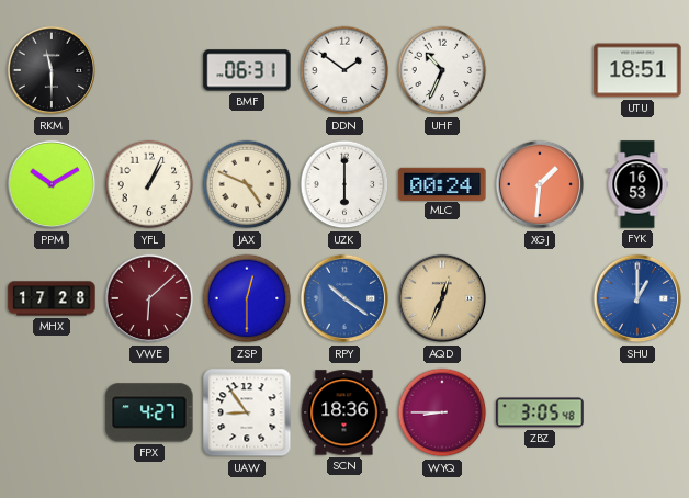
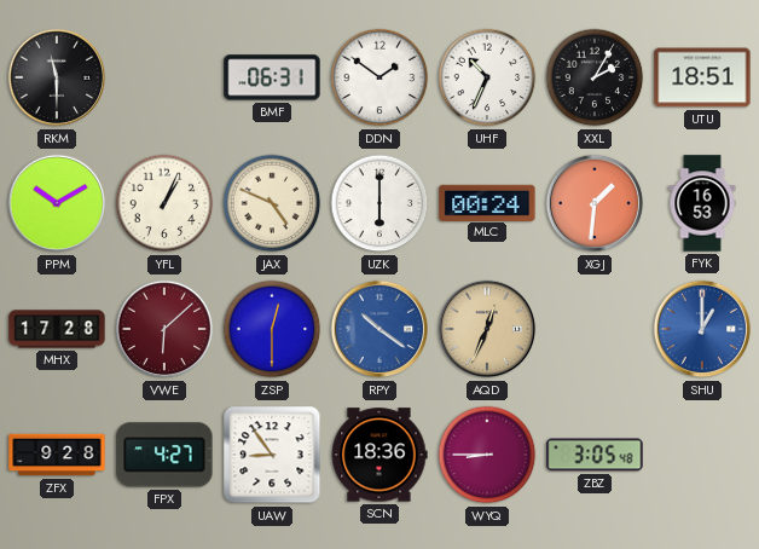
XXL: none -> 2:05
ZFX: none -> 9:28
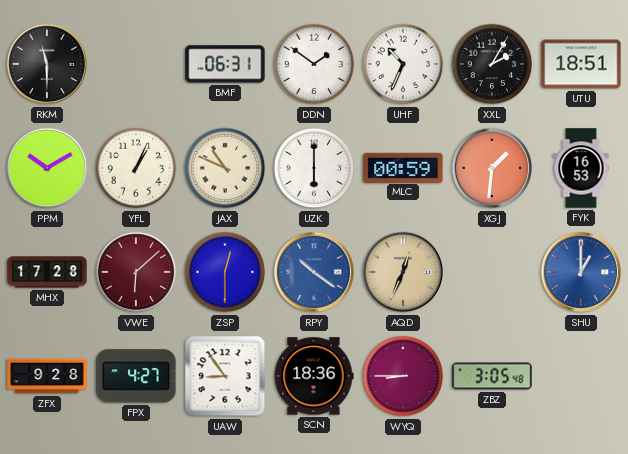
JAX: 4:49 -> 10:49
MLC: 00:24 -> 00:59
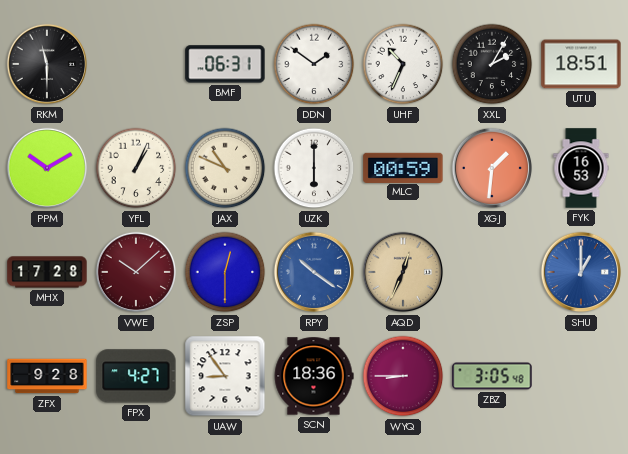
VWE: 6:08 -> 10:08
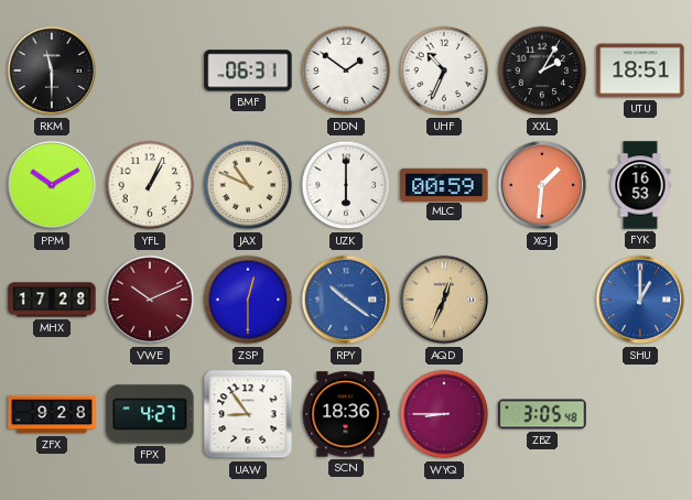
VWE: 10:08 -> 10:11
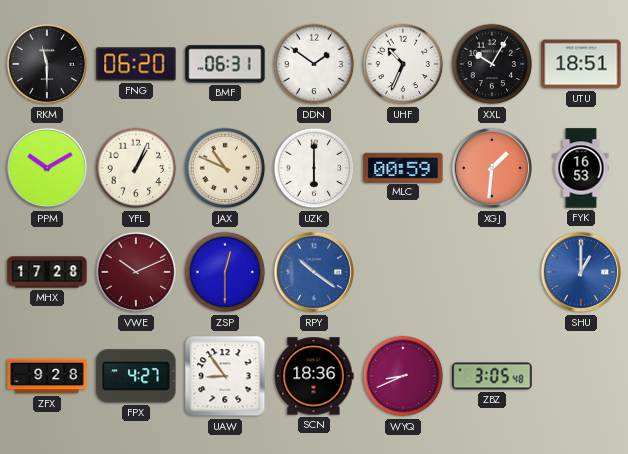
FNG: none -> 06:20
XXL: 2:05 -> 10:05
AQD: 12:34 -> none
WYQ: 8:45 -> 8:41
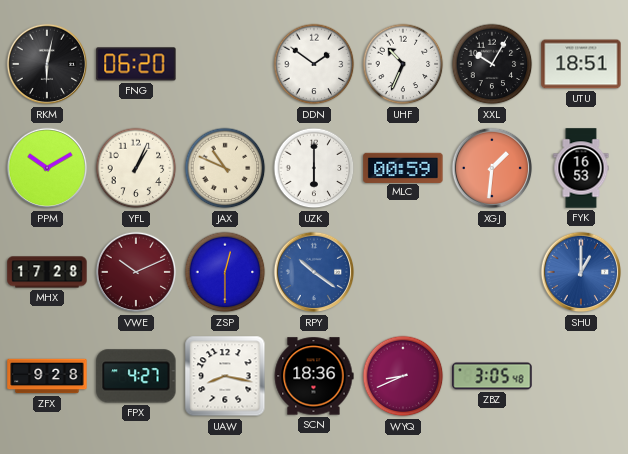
RKM: 11:30 -> 6:02
BMF: 06:31 -> none
UAW: 8:54 -> 8:17
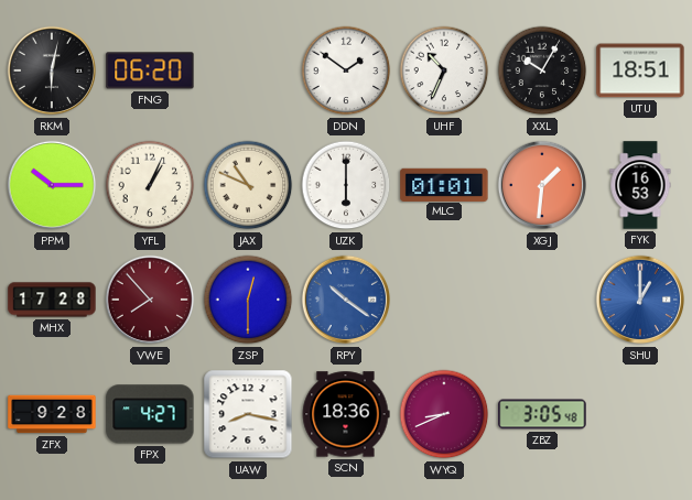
PPM: 10:10 -> 10:15
MLC: 00:59 -> 01:01
VWE: 10:11 -> 7:53
